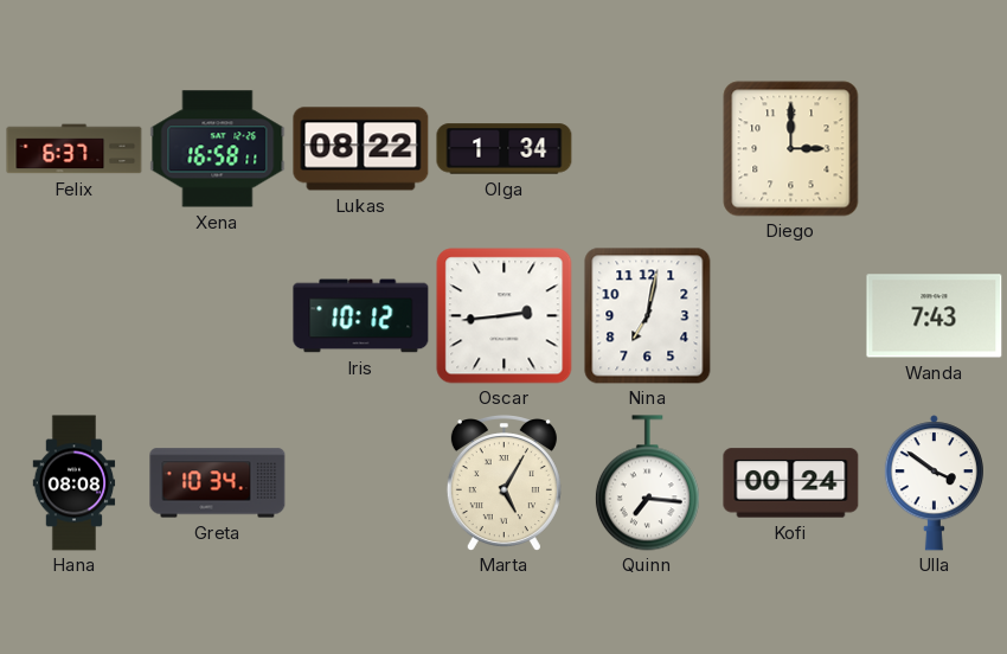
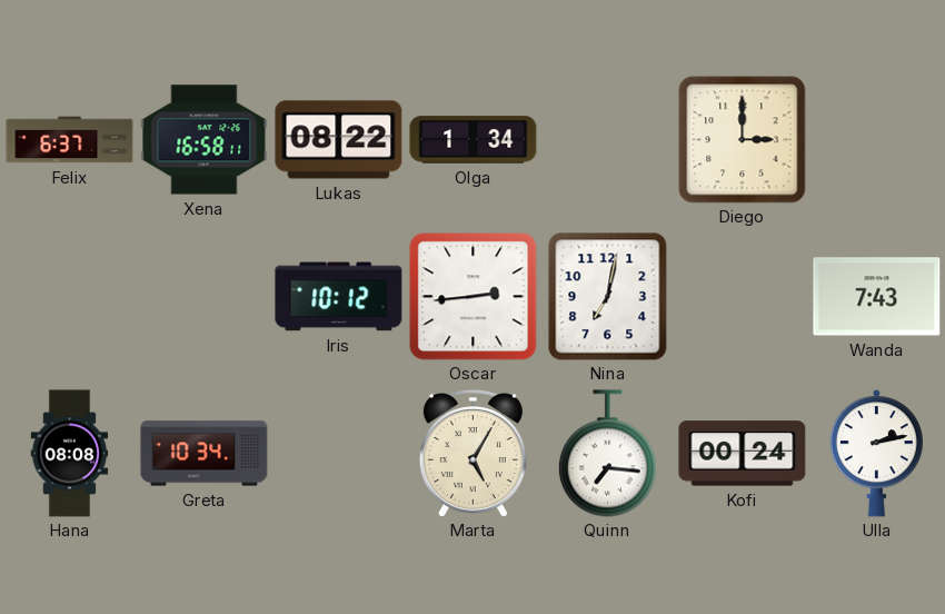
Ulla: 3:51 -> 2:13
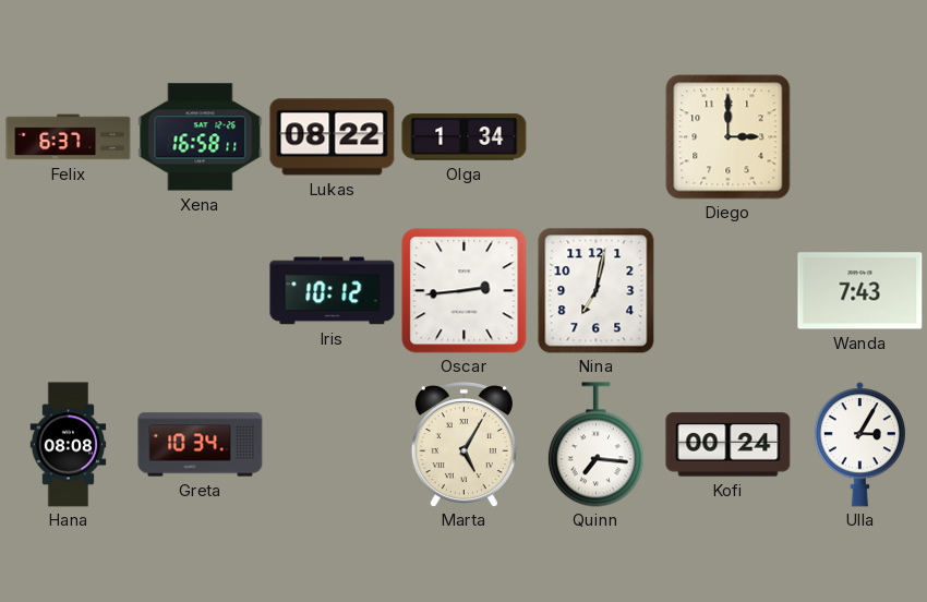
Ulla: 2:13 -> 3:05
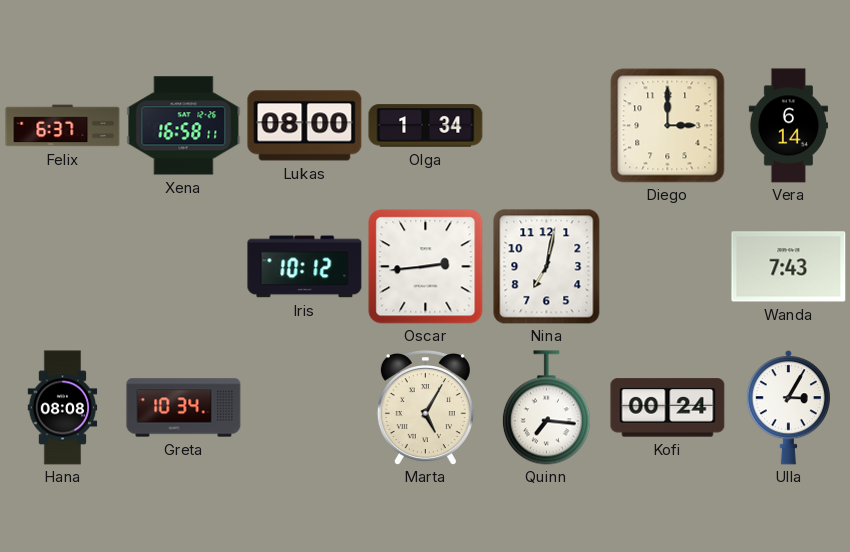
Lukas: 08:22 -> 08:00
Vera: none -> 6:14
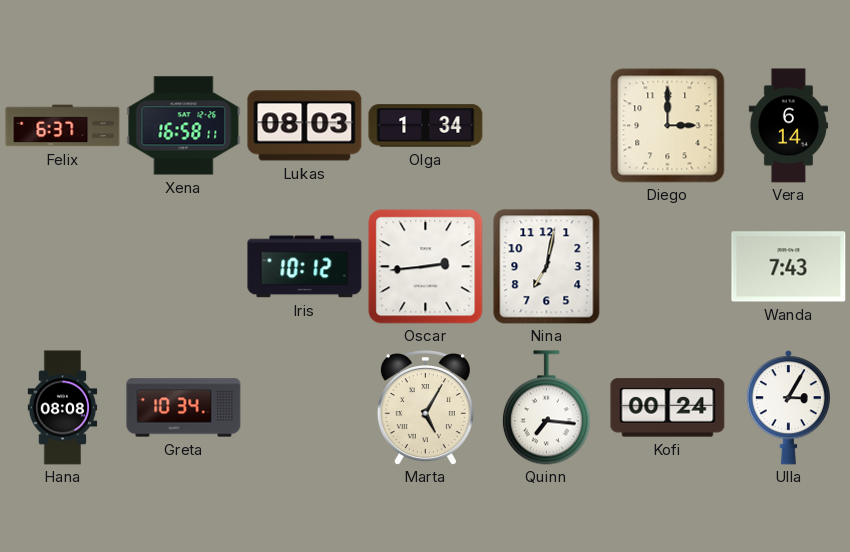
Lukas: 08:00 -> 08:03
